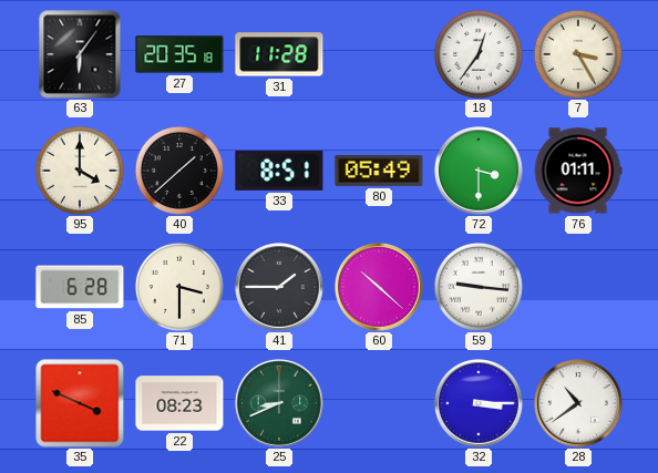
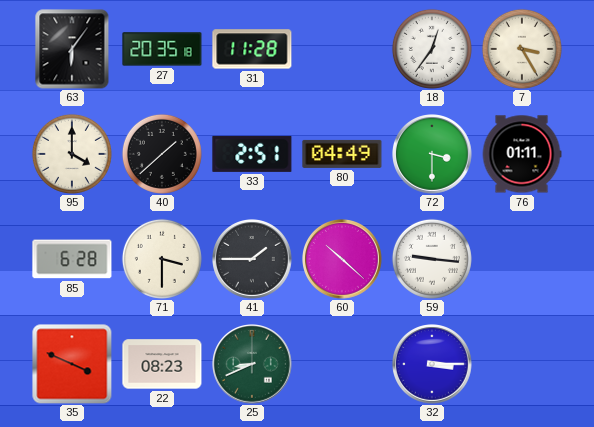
33: 8:51 -> 2:51
80: 05:49 -> 04:49
28: 10:39 -> none
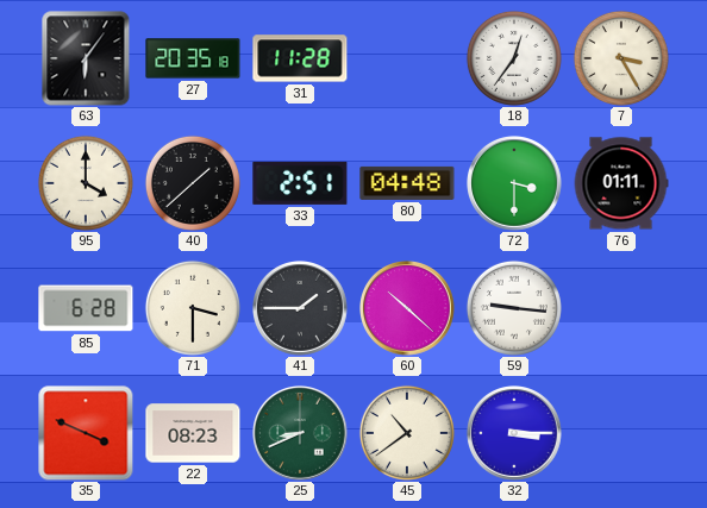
80: 04:49 -> 04:48
45: none -> 10:39
